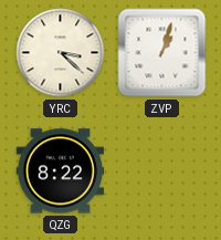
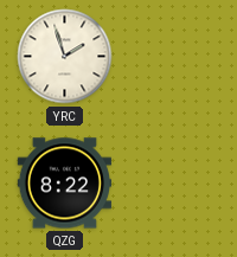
YRC: 3:22 -> 1:57
ZVP: 1:03 -> none
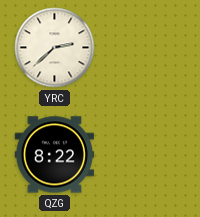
YRC: 1:57 -> 2:38
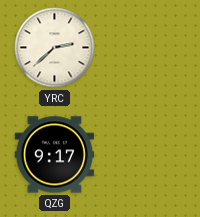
QZG: 8:22 -> 9:17
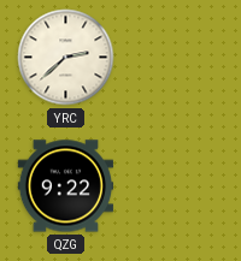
QZG: 9:17 -> 9:22
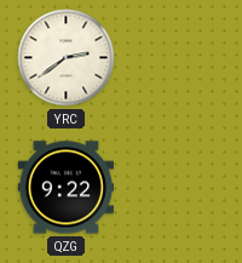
YRC: 2:38 -> 2:39
